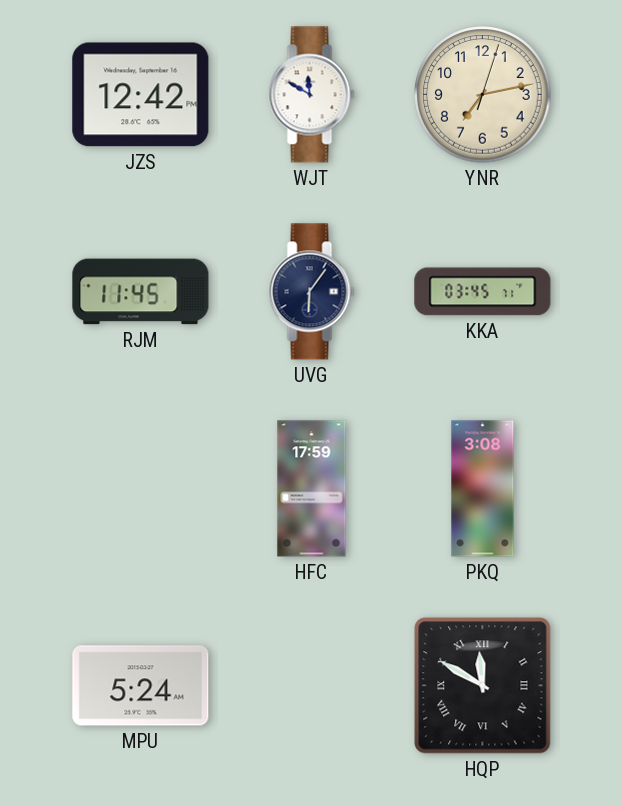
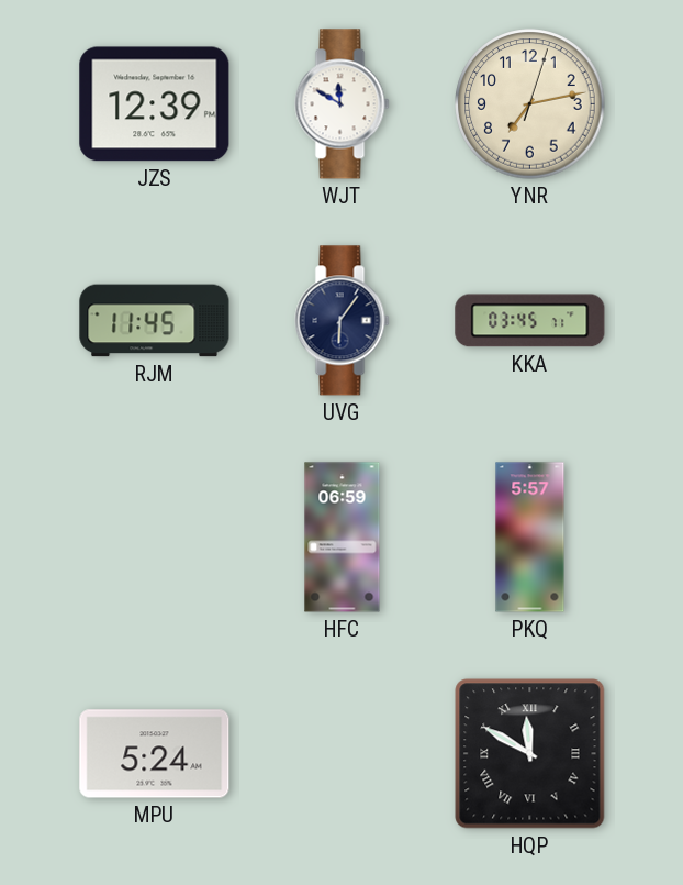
JZS: 12:42 -> 12:39
HFC: 17:59 -> 06:59
PKQ: 3:08 -> 5:57
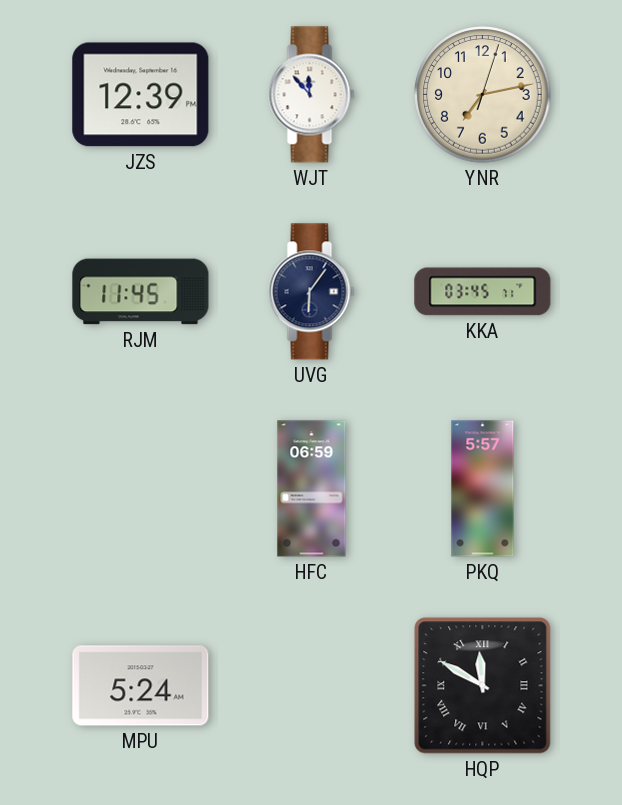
WJT: 11:50 -> 11:53
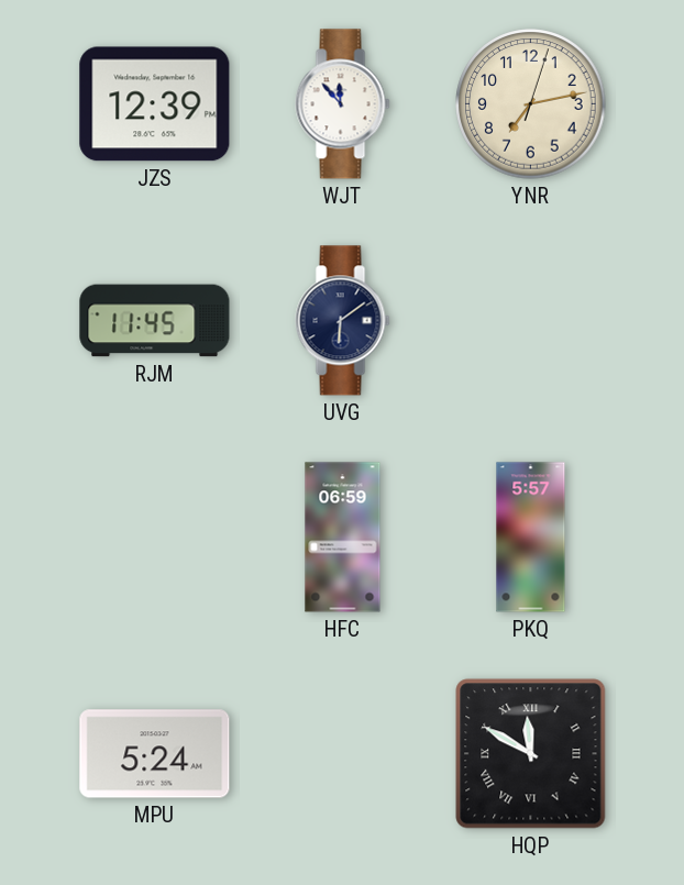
UVG: 6:06 -> 6:09
KKA: 03:45 -> none
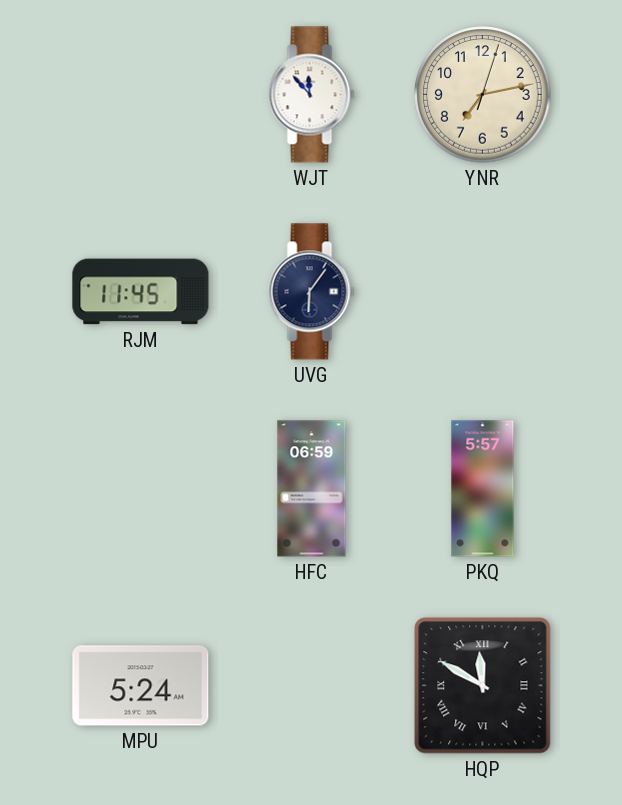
JZS: 12:39 -> none
UVG: 6:09 -> 6:06
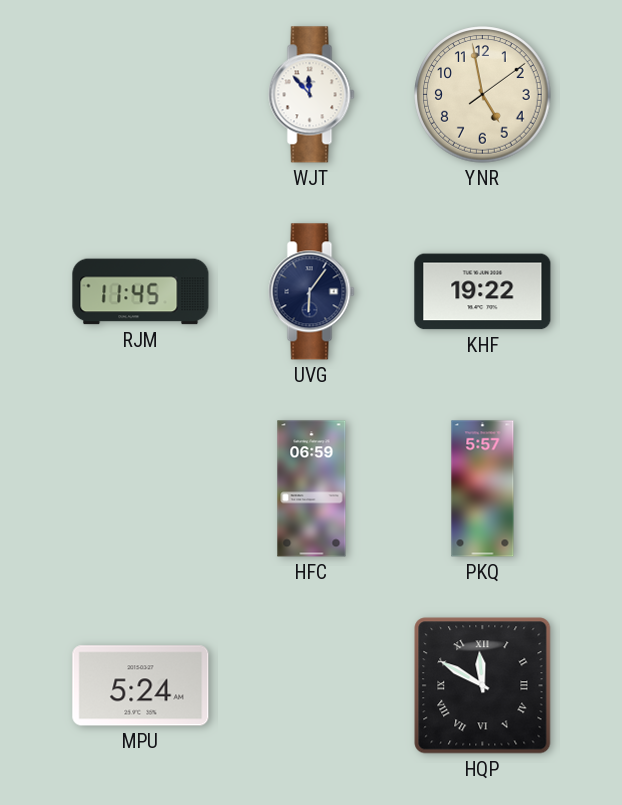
YNR: 7:13 -> 4:58
KHF: none -> 19:22
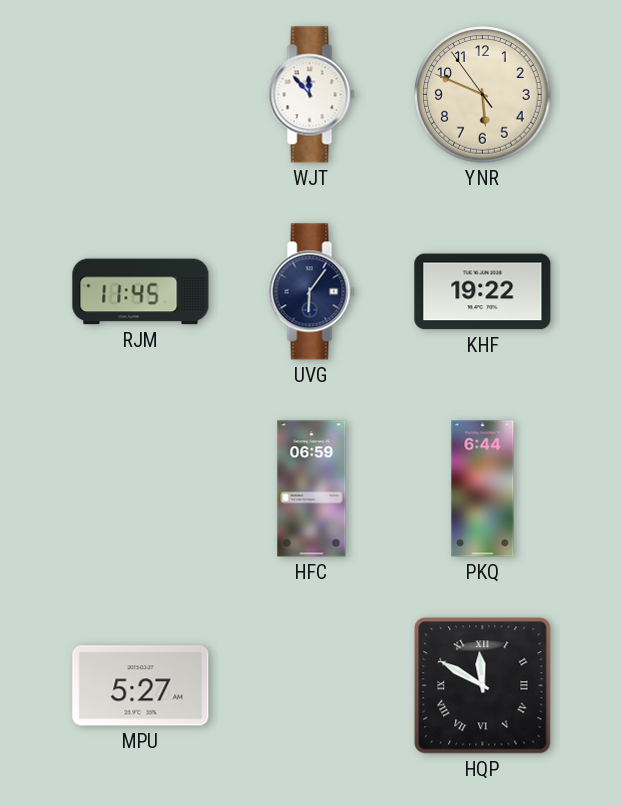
YNR: 4:58 -> 5:48
PKQ: 5:57 -> 6:44
MPU: 5:24 -> 5:27
